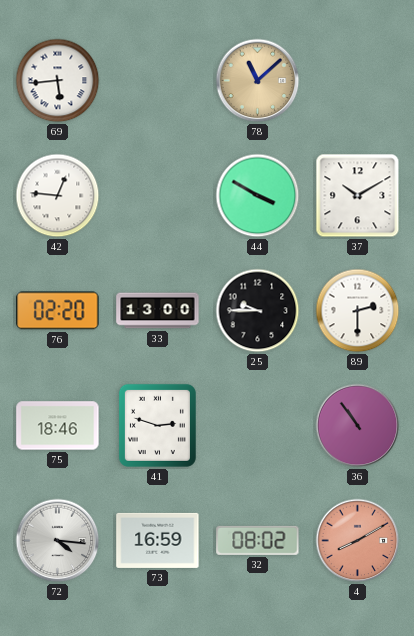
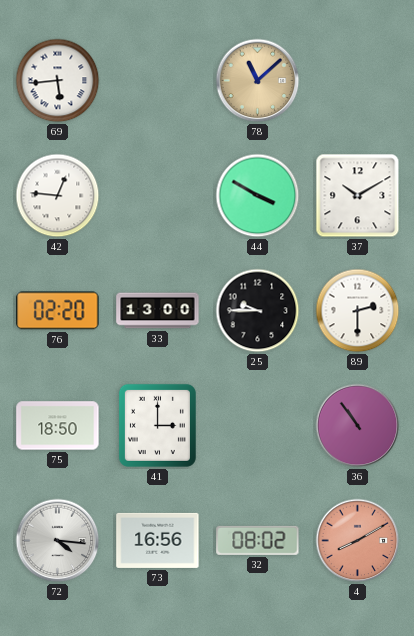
75: 18:46 -> 18:50
41: 2:48 -> 3:00
73: 16:59 -> 16:56
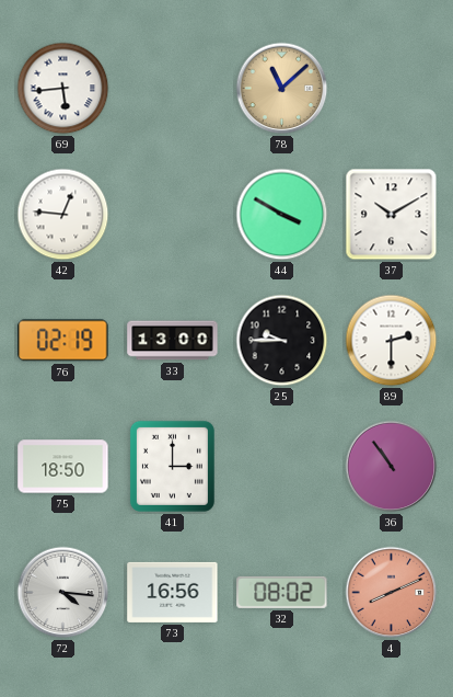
76: 02:20 -> 02:19
4: 8:10 -> 8:11
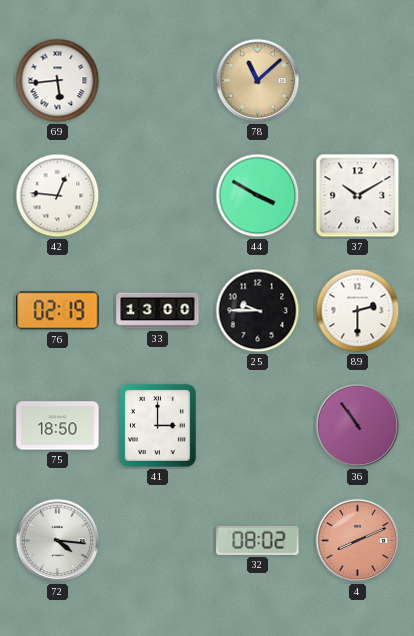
73: 16:56 -> none
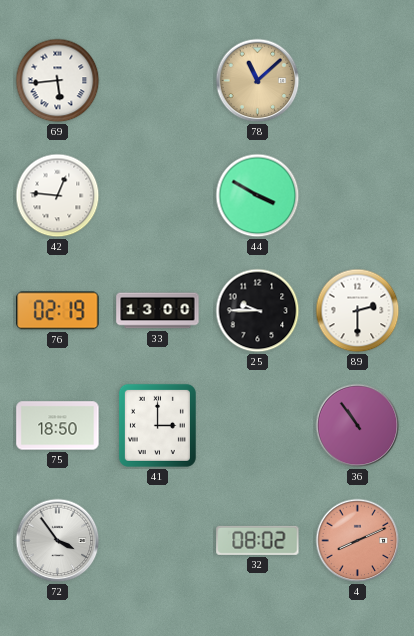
37: 10:10 -> none
72: 4:16 -> 3:54
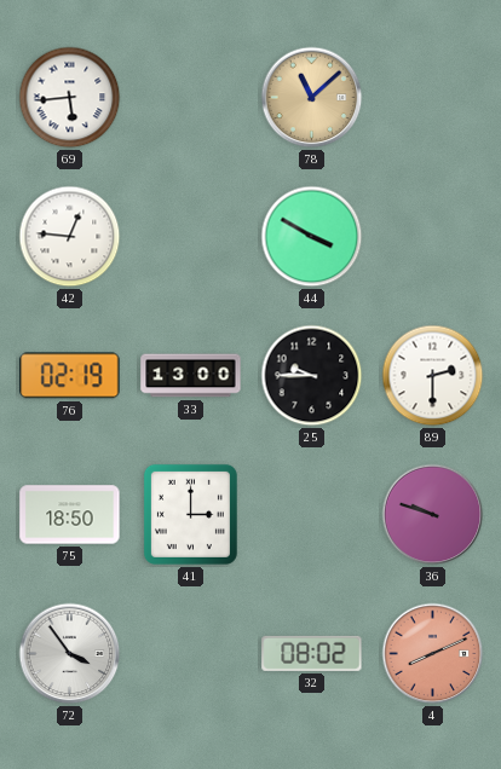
36: 10:54 -> 9:48
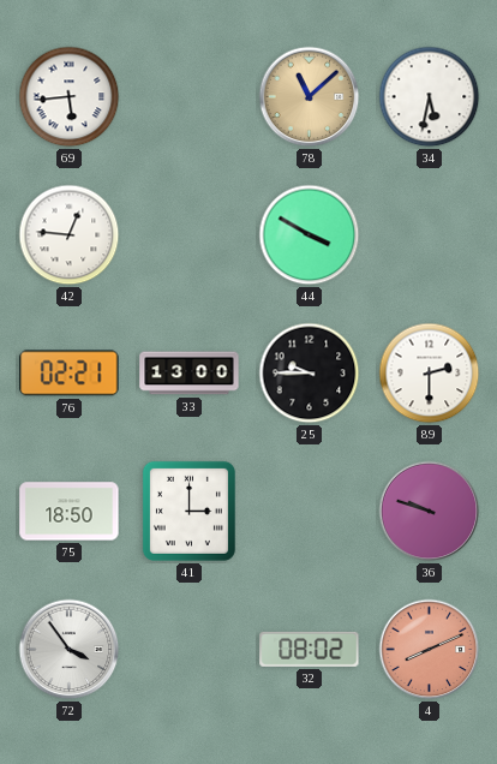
34: none -> 5:32
76: 02:19 -> 02:21
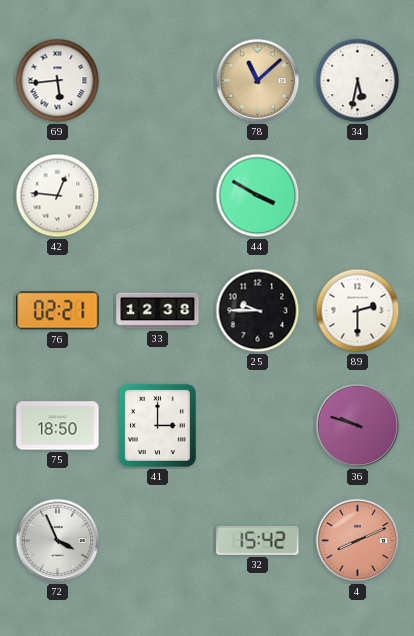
33: 13:00 -> 12:38
72: 3:54 -> 3:56
32: 08:02 -> 15:42
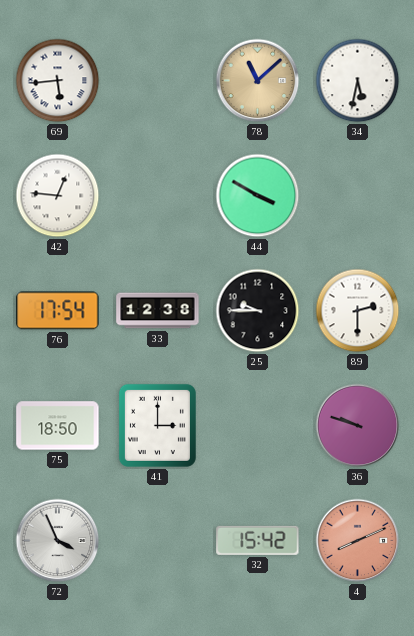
76: 02:21 -> 17:54
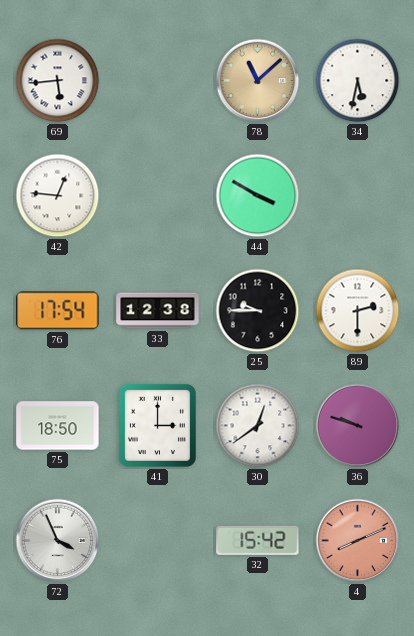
30: none -> 12:39
